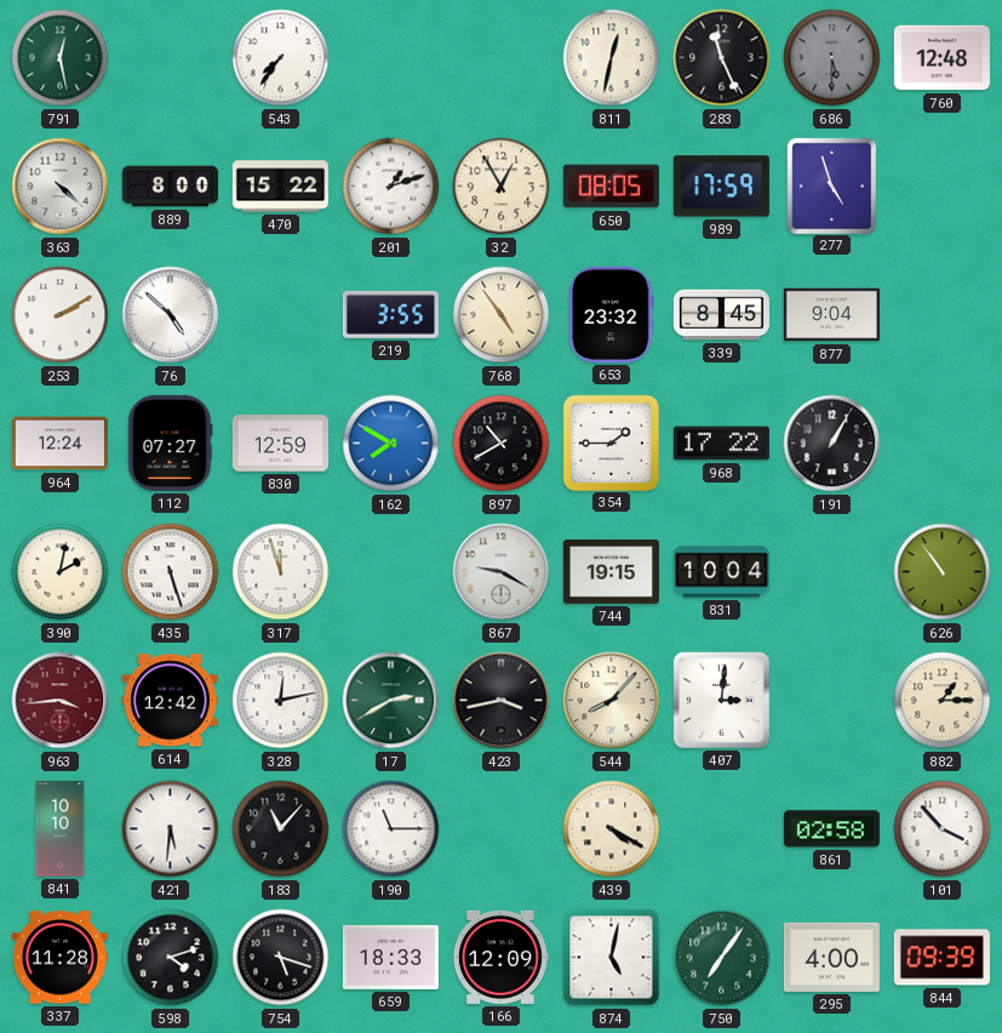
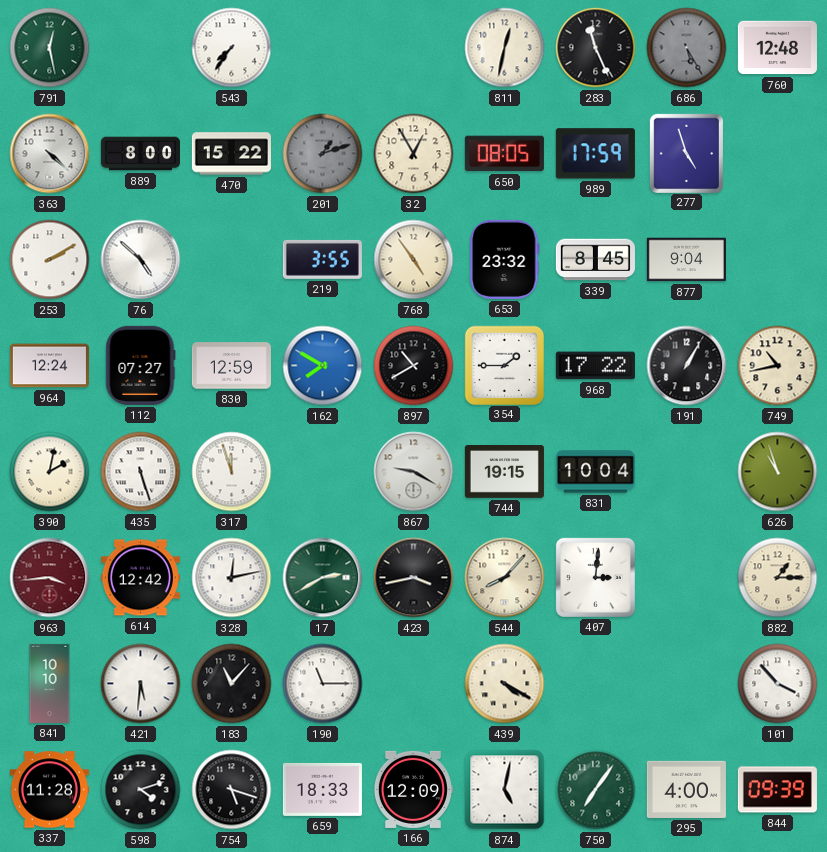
686: 5:30 -> 5:25
201 dial: white -> grey
749: none -> 10:43
626: 10:54 -> 10:57
861: 02:58 -> none
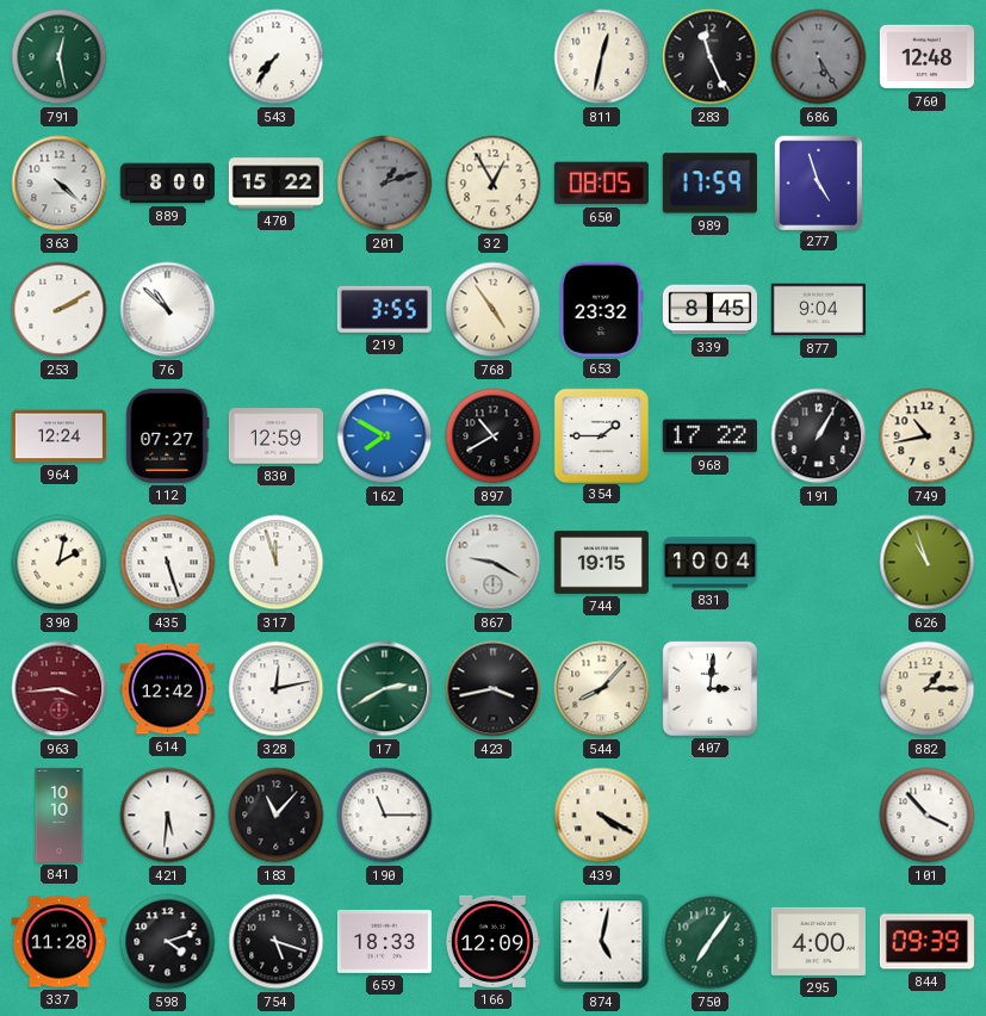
76: 4:52 -> 10:52
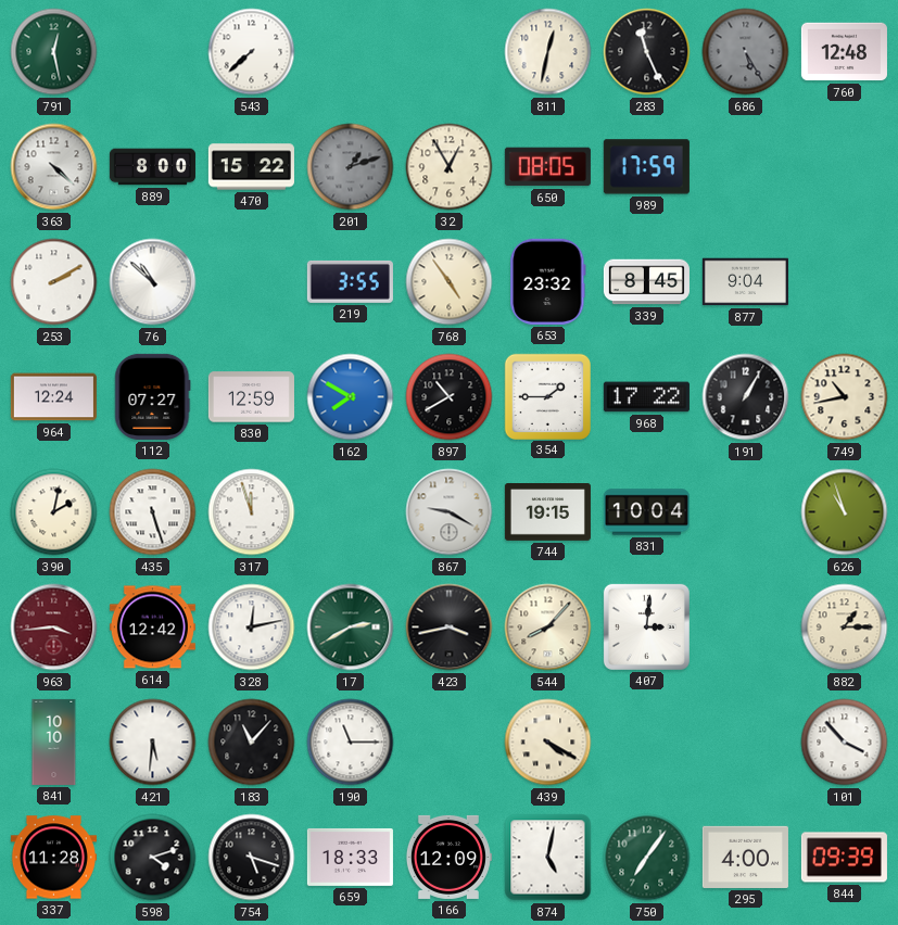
543: 7:36 -> 7:38
277: 4:57 -> none
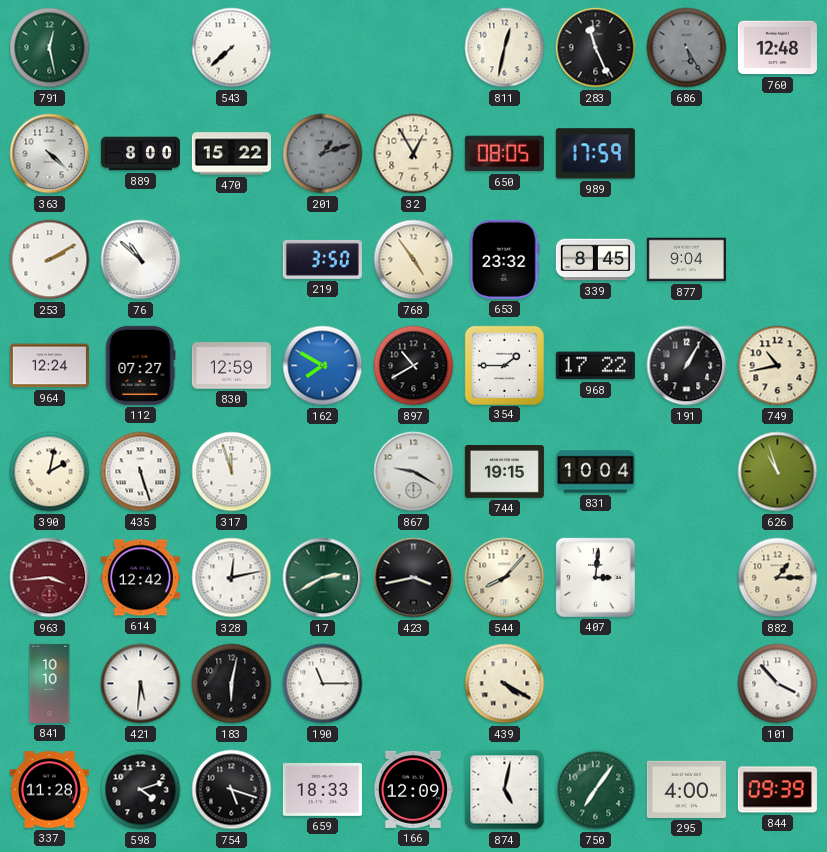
219: 3:55 -> 3:50
183: 11:07 -> 6:02
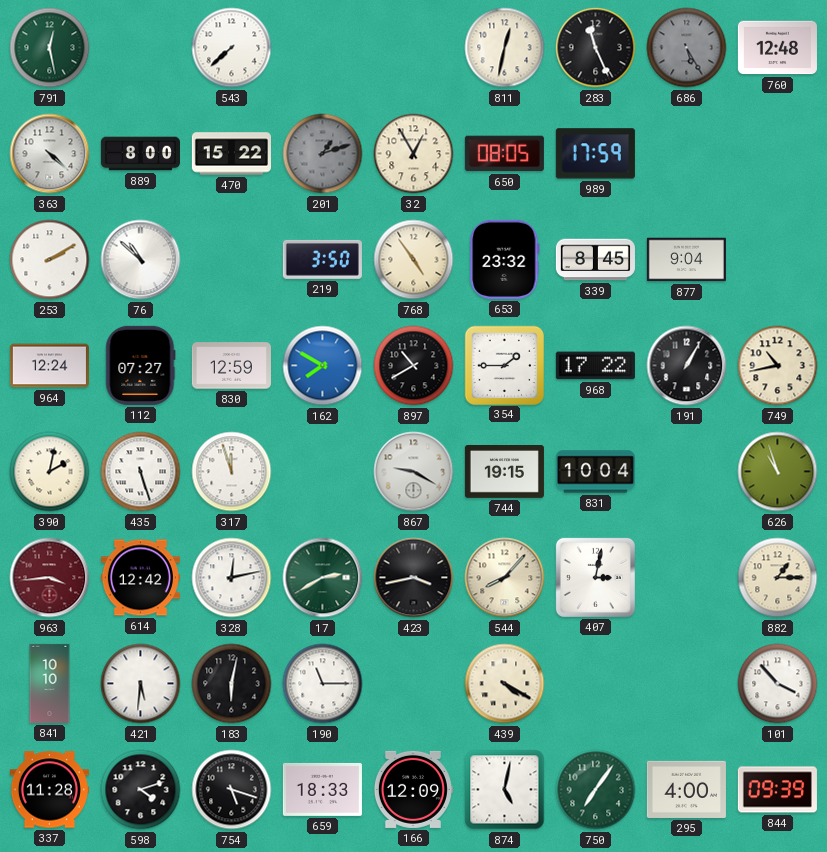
407: 3:01 -> 3:02
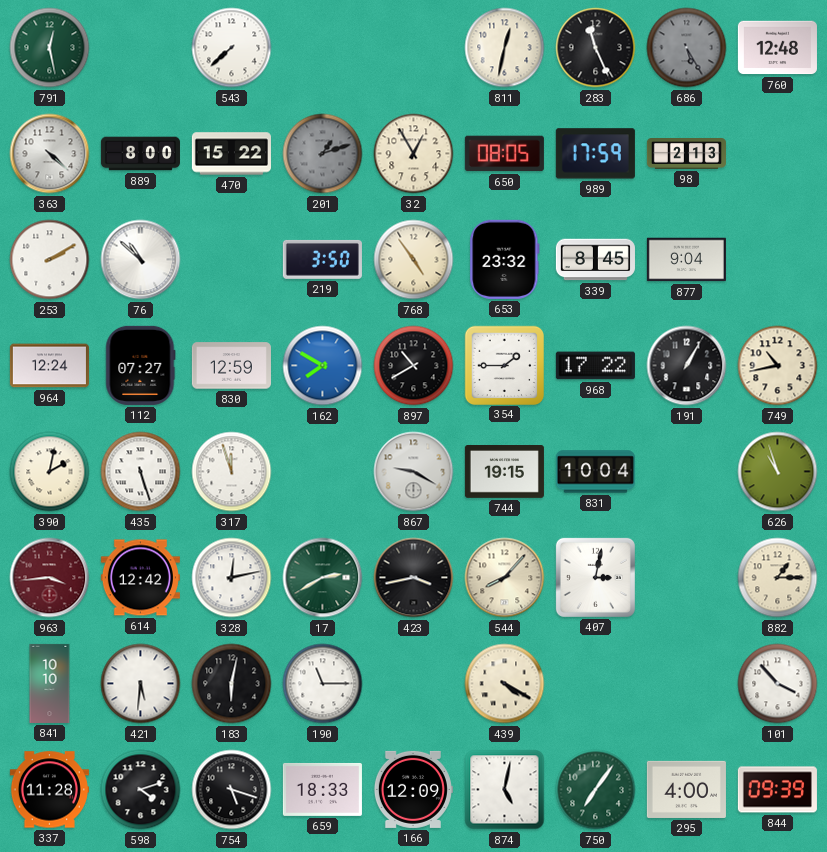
98: none -> 2:13
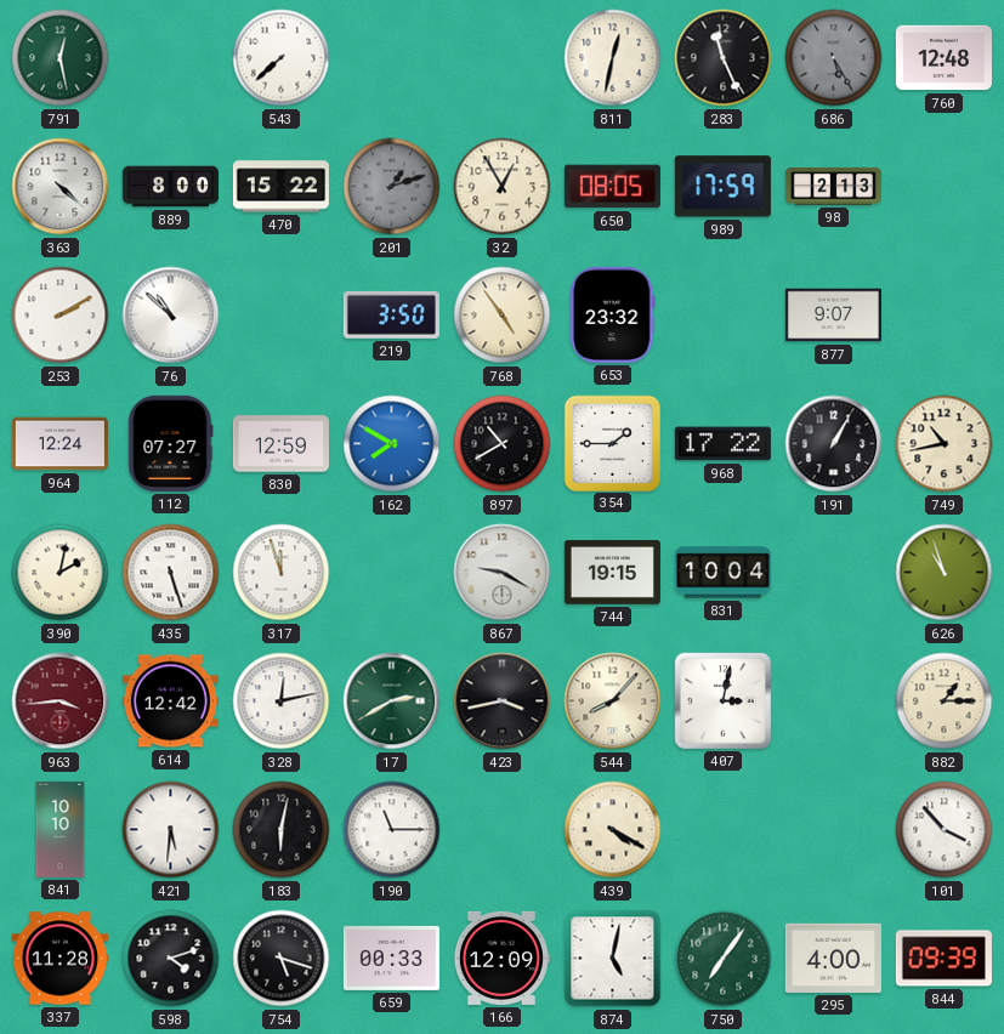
339: 8:45 -> none
877: 9:04 -> 9:07
659: 18:33 -> 00:33
